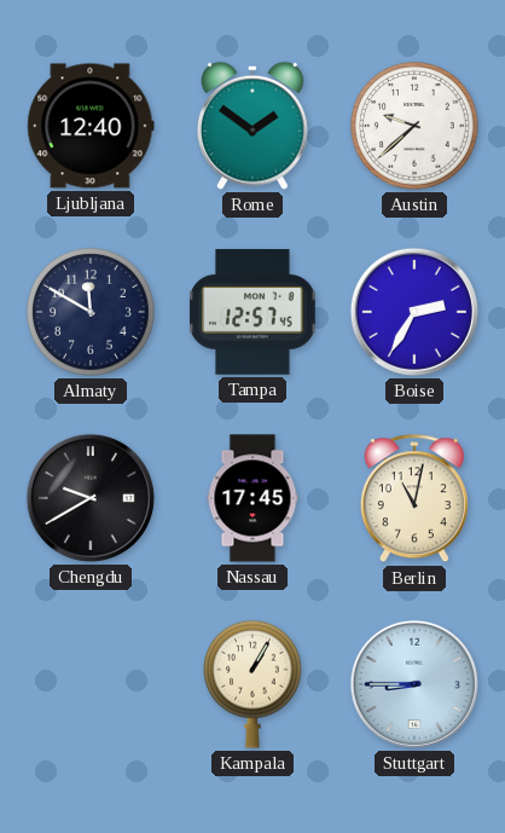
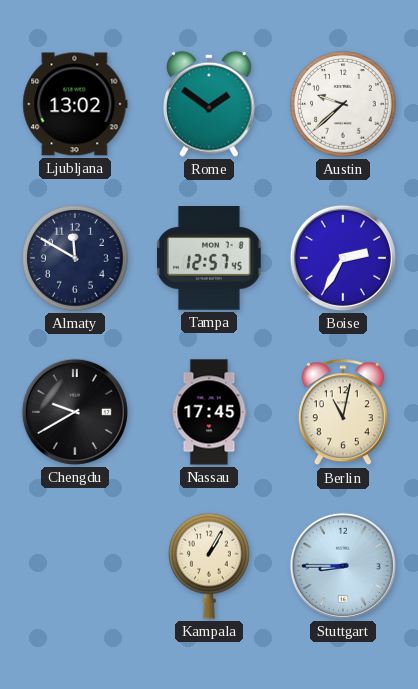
Ljubljana: 12:40 -> 13:02
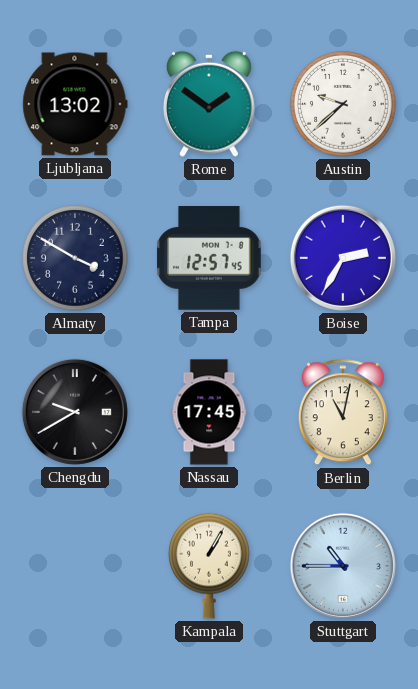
Almaty: 11:50 -> 3:50
Stuttgart: 8:45 -> 10:45
